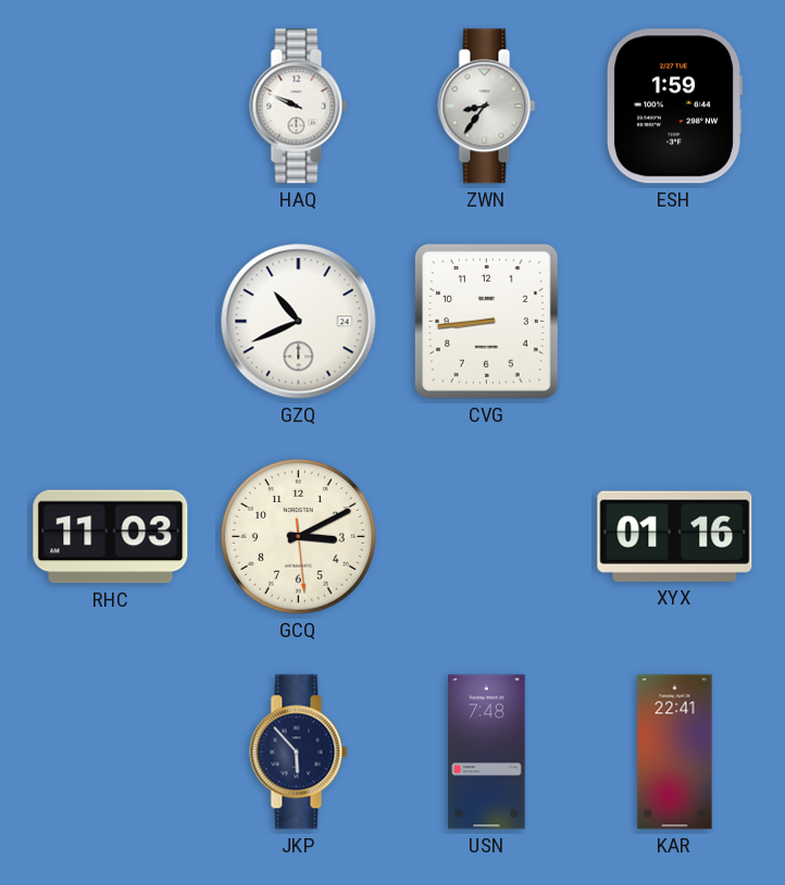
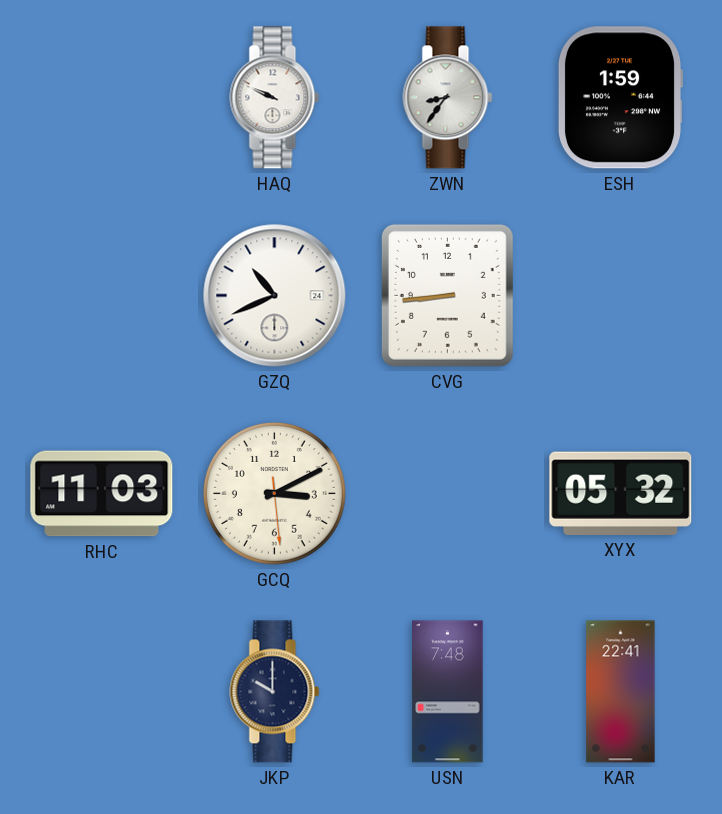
XYX: 01:16 -> 05:32
JKP: 5:53 -> 10:00
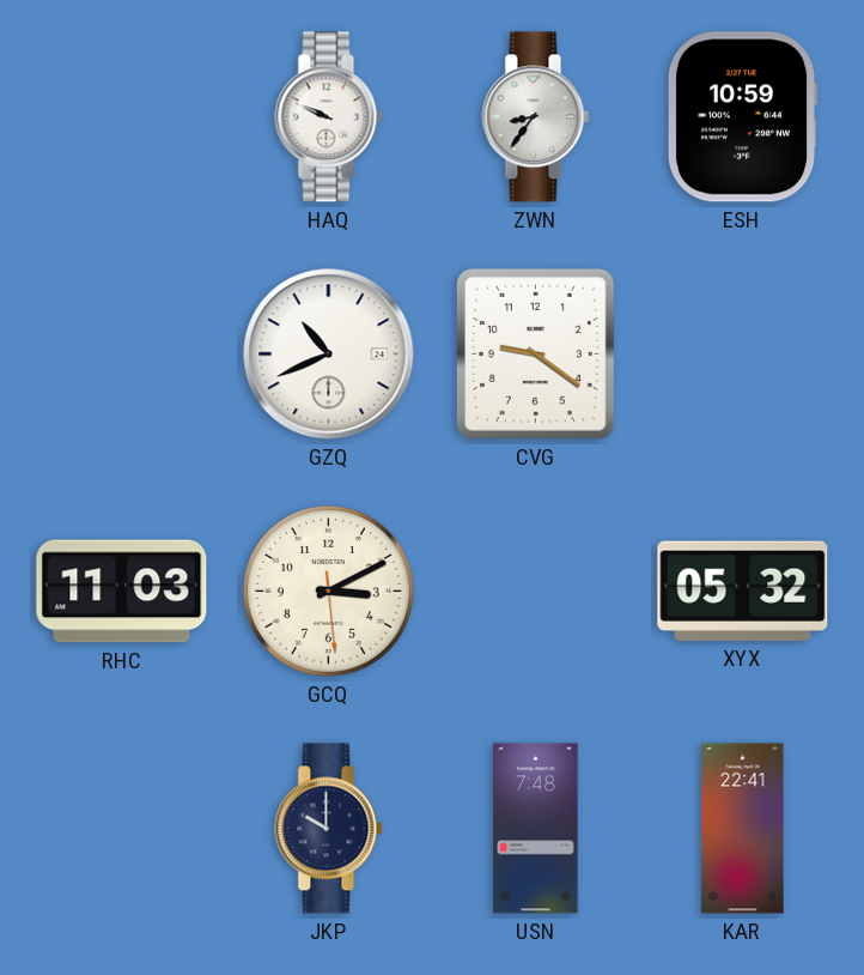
ESH: 1:59 -> 10:59
CVG: 8:44 -> 9:21
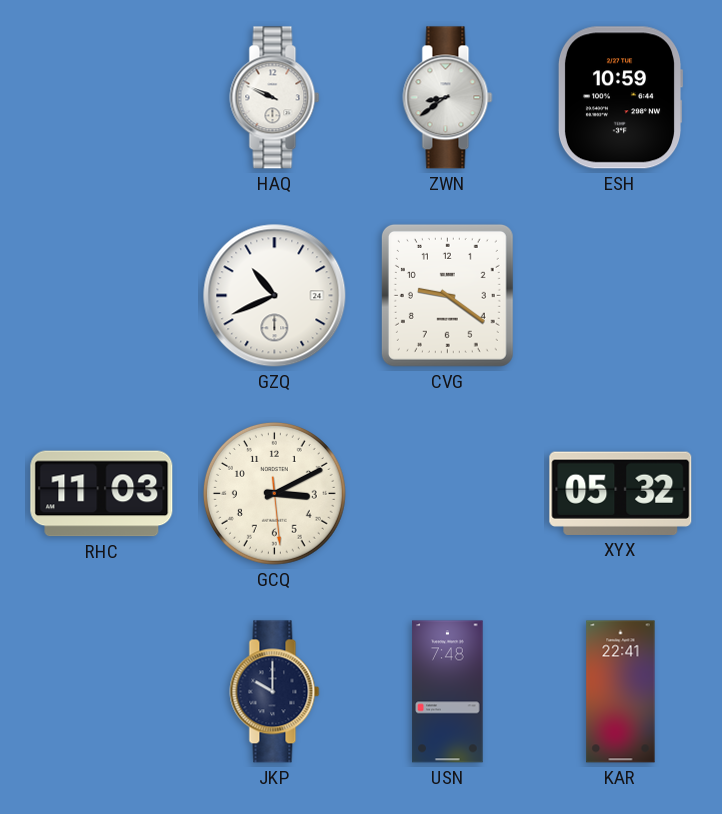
ZWN: 8:36 -> 8:39
